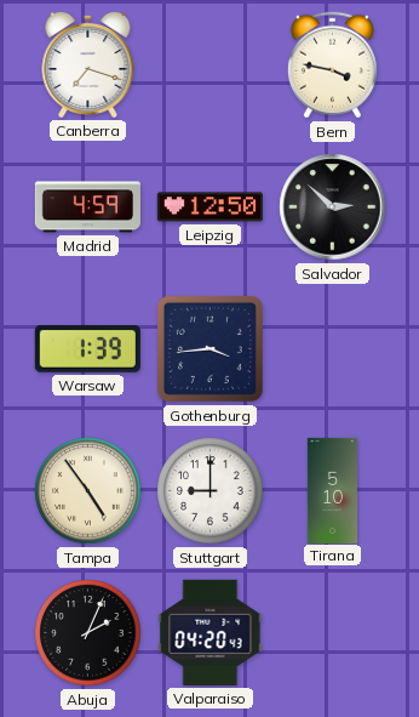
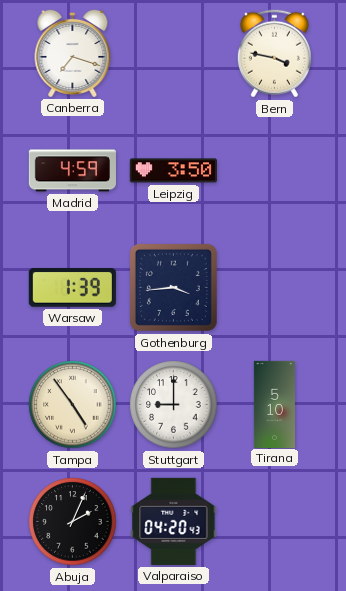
Leipzig: 12:50 -> 3:50
Salvador: 2:52 -> none
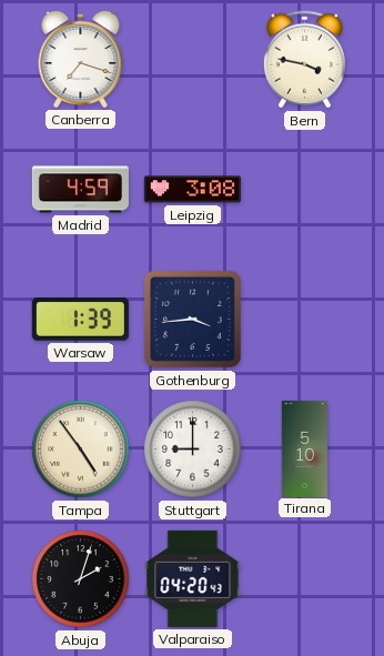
Leipzig: 3:50 -> 3:08
Abuja: 2:04 -> 2:03
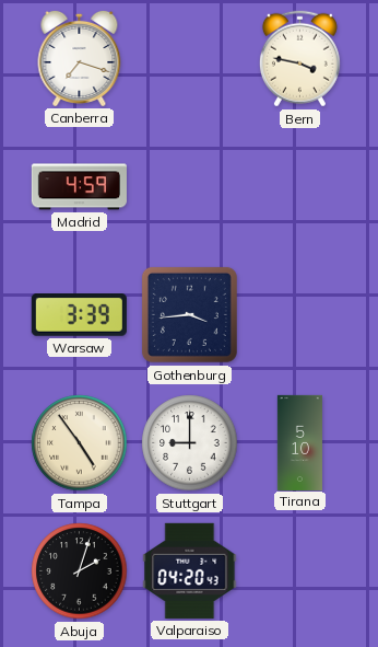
Leipzig: 3:08 -> none
Warsaw: 1:39 -> 3:39
